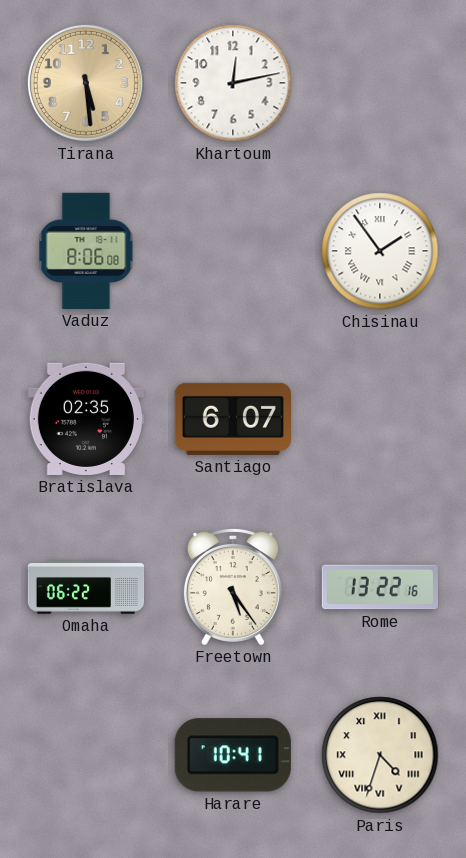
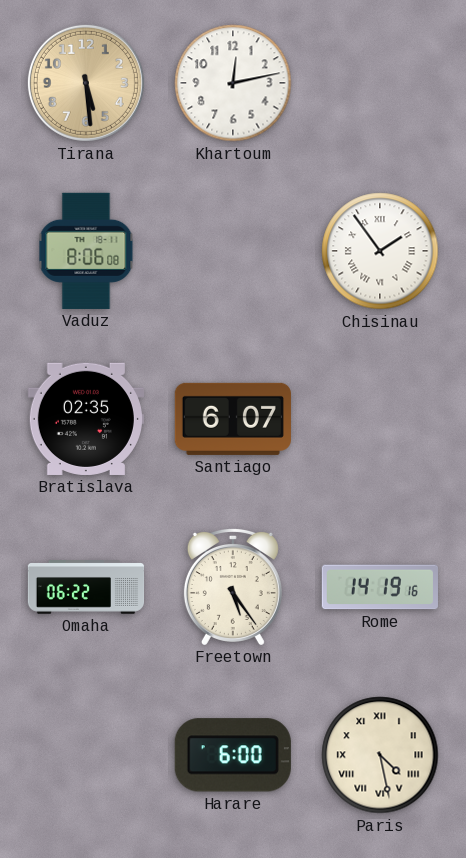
Rome: 13:22 -> 14:19
Harare: 10:41 -> 6:00
Paris: 4:33 -> 4:28
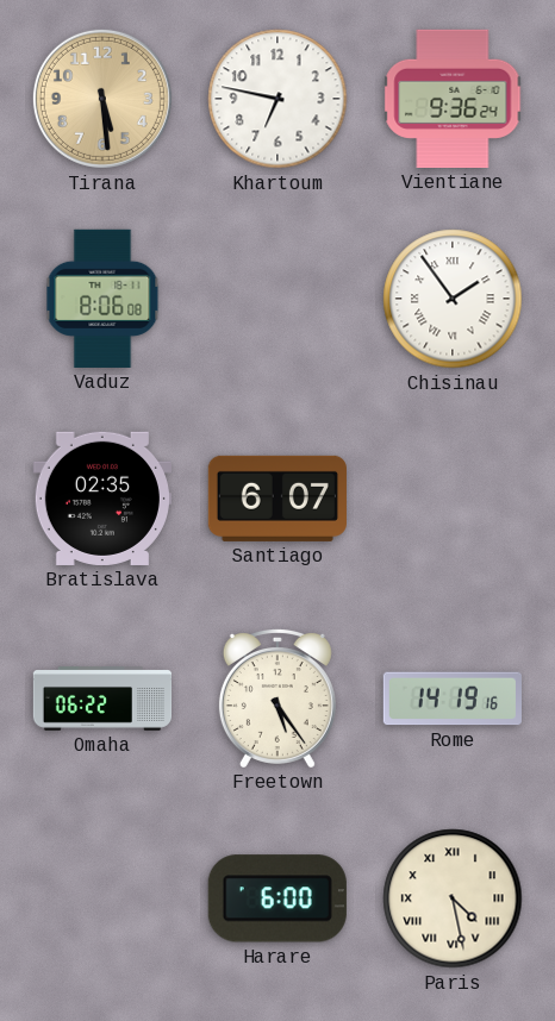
Khartoum: 12:13 -> 6:47
Vientiane: none -> 9:36
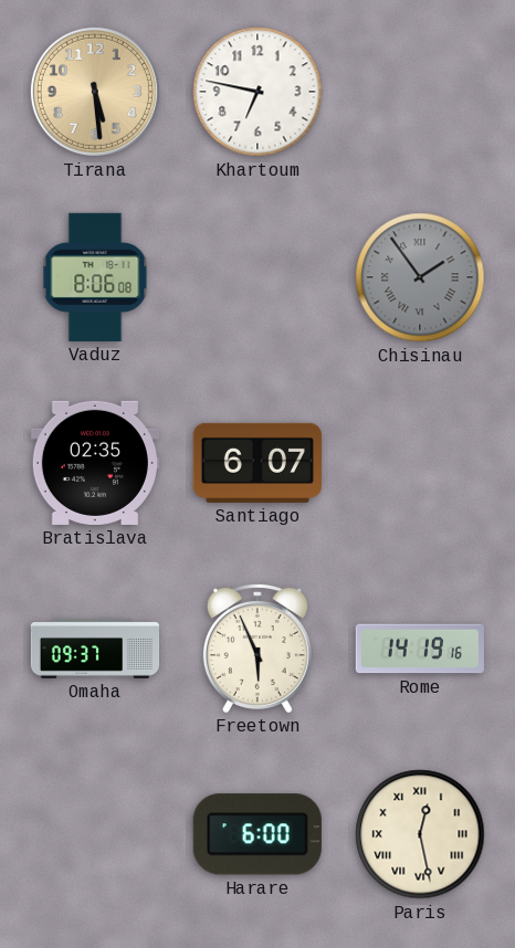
Vientiane: 9:36 -> none
Chisinau dial: white -> grey
Omaha: 06:22 -> 09:37
Freetown: 5:24 -> 5:56
Paris: 4:28 -> 12:28
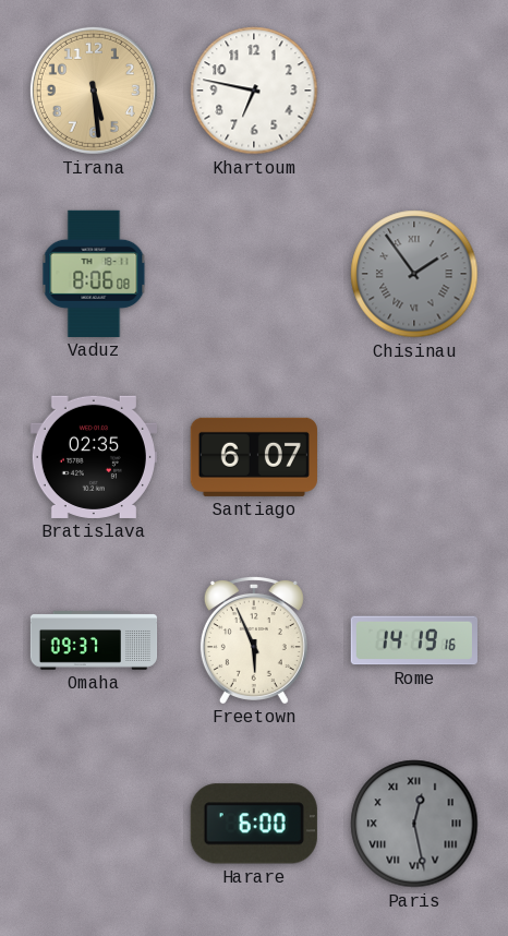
Paris dial: cream -> grey
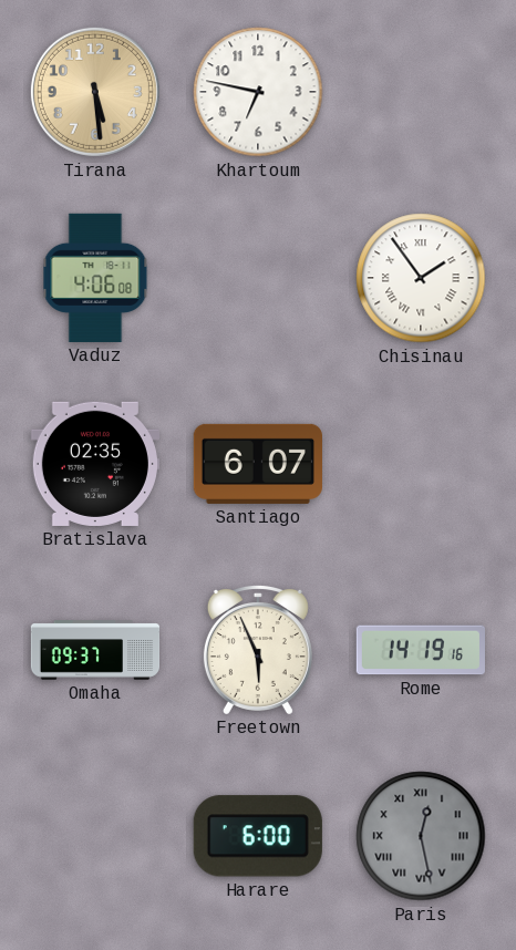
Vaduz: 8:06 -> 4:06
Chisinau dial: grey -> white
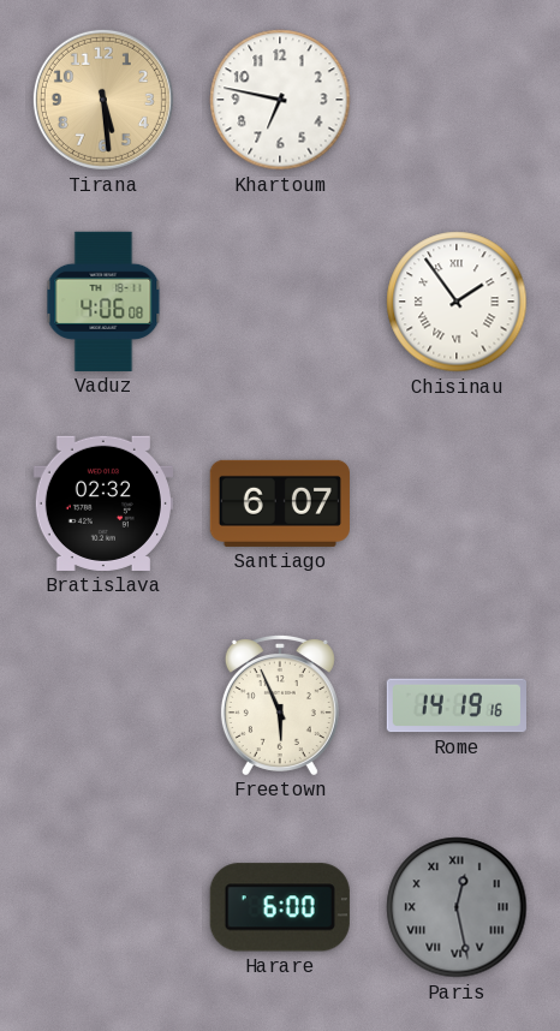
Bratislava: 02:35 -> 02:32
Omaha: 09:37 -> none
